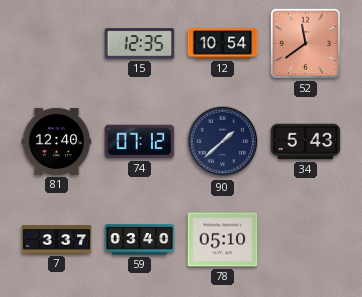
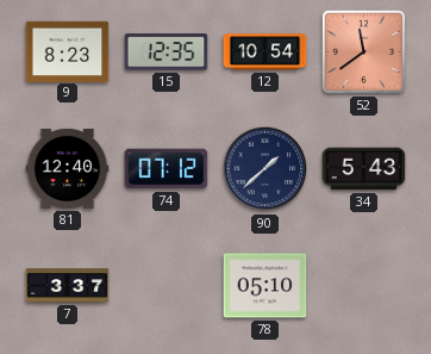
9: none -> 8:23
59: 03:40 -> none
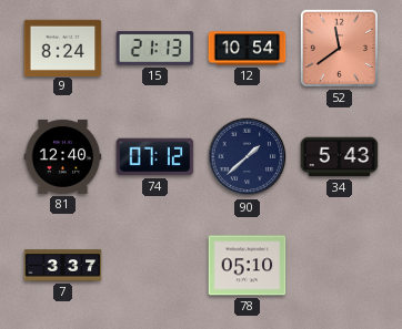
9: 8:23 -> 8:24
15: 12:35 -> 21:13
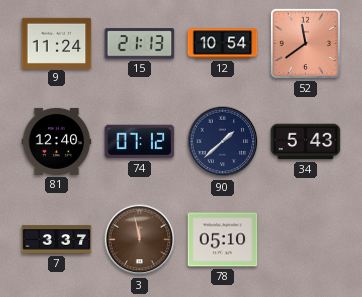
9: 8:24 -> 11:24
3: none -> 11:58
